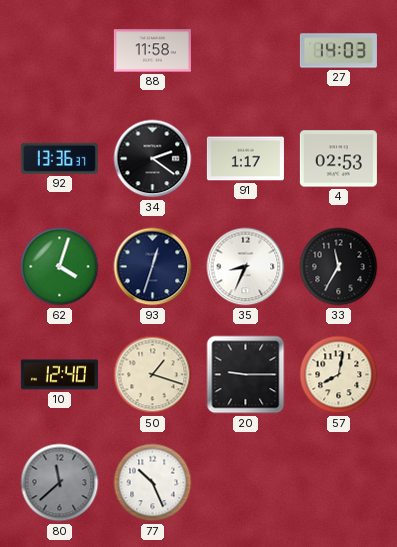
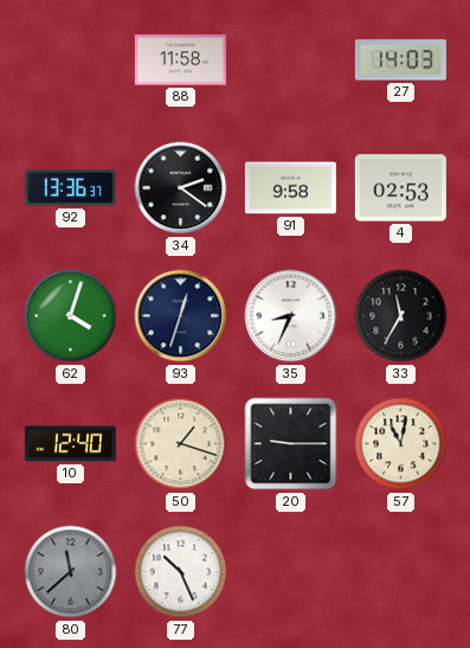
91: 1:17 -> 9:58
57: 8:02 -> 11:02
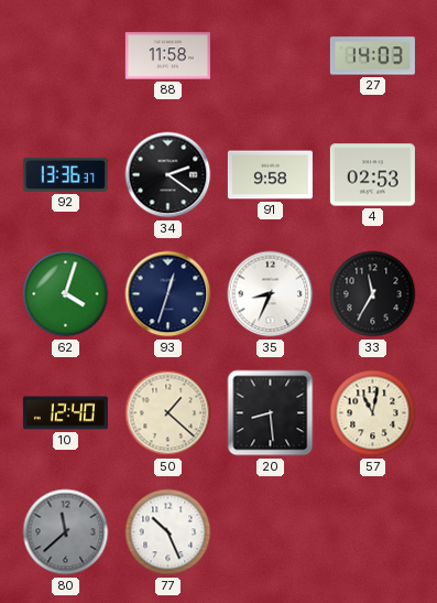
50: 1:18 -> 1:22
20: 9:15 -> 8:29
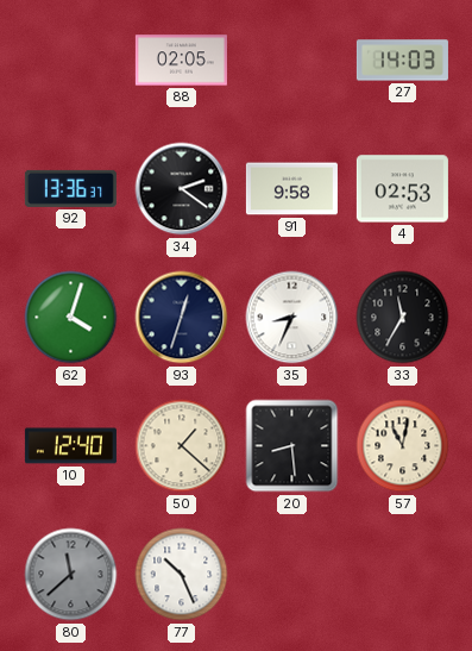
88: 11:58 -> 02:05
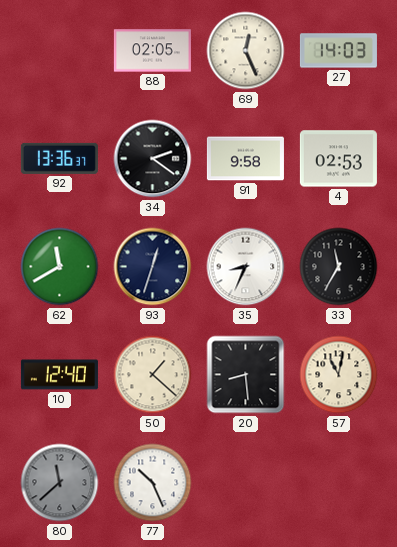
69: none -> 12:26
62: 4:03 -> 11:40
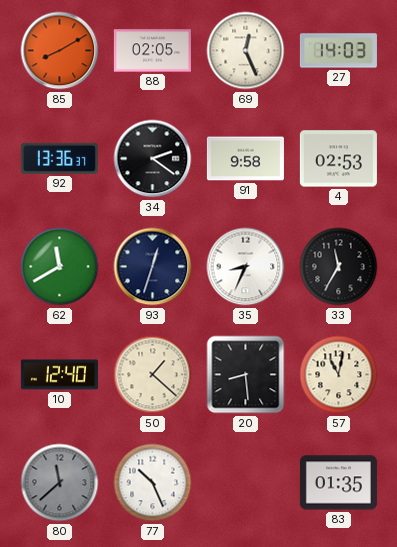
85: none -> 8:10
83: none -> 01:35
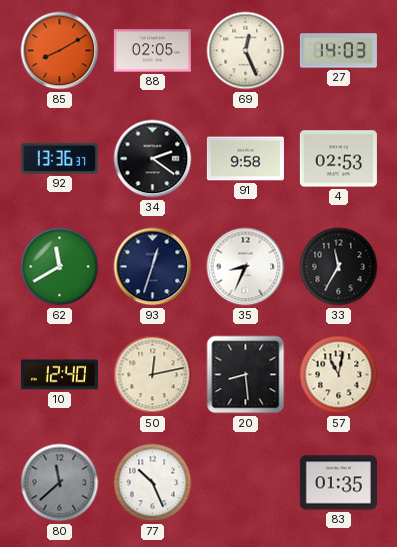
50: 1:22 -> 12:13
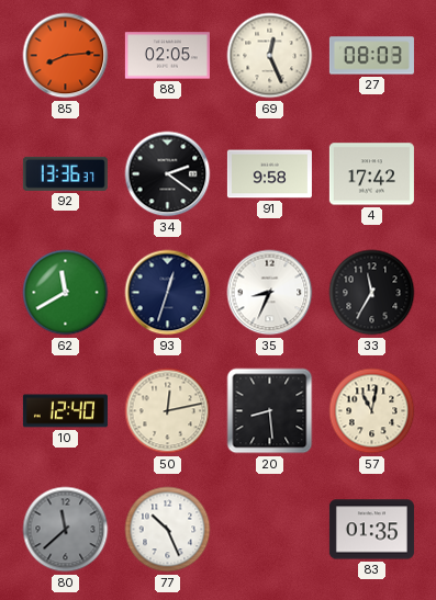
85: 8:10 -> 8:14
27: 14:03 -> 08:03
4: 02:53 -> 17:42
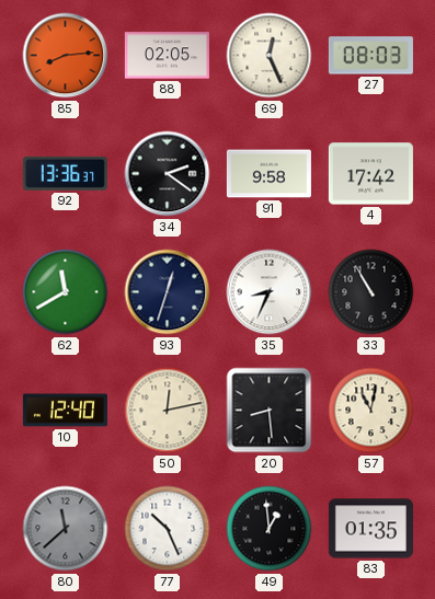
33: 11:35 -> 10:55
49: none -> 12:59
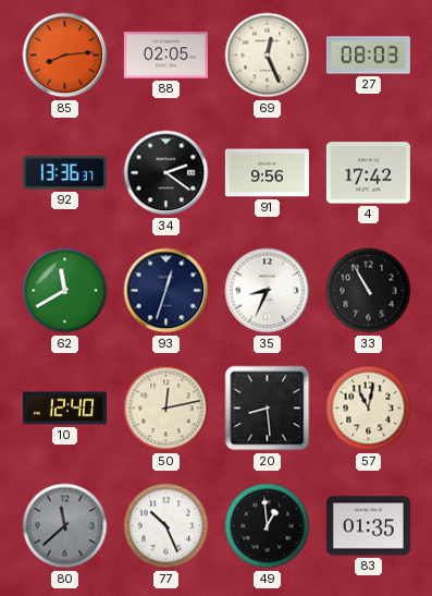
91: 9:58 -> 9:56
